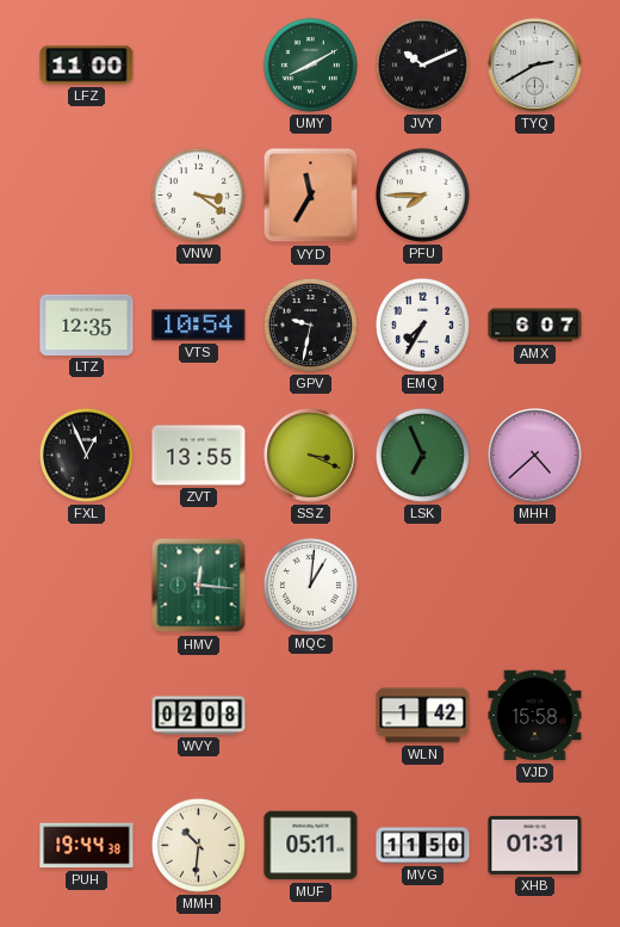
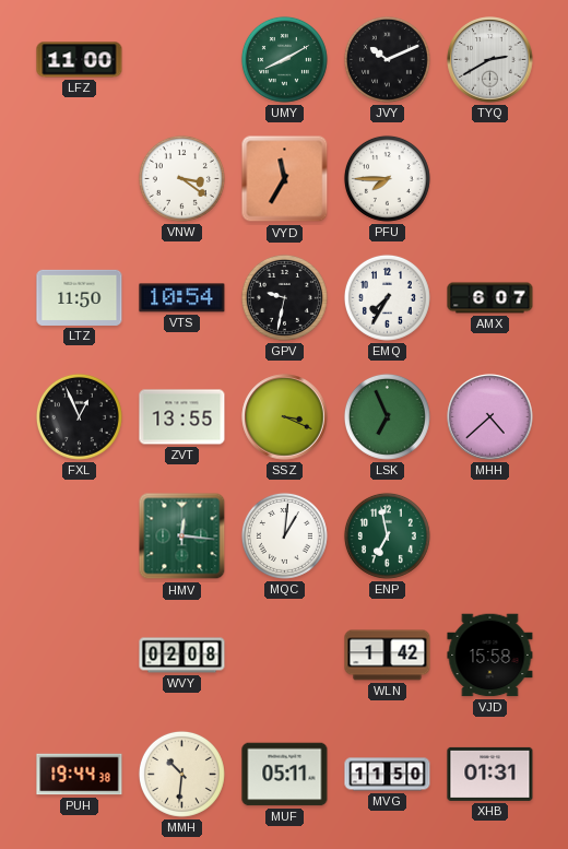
LTZ: 12:35 -> 11:50
ENP: none -> 6:58
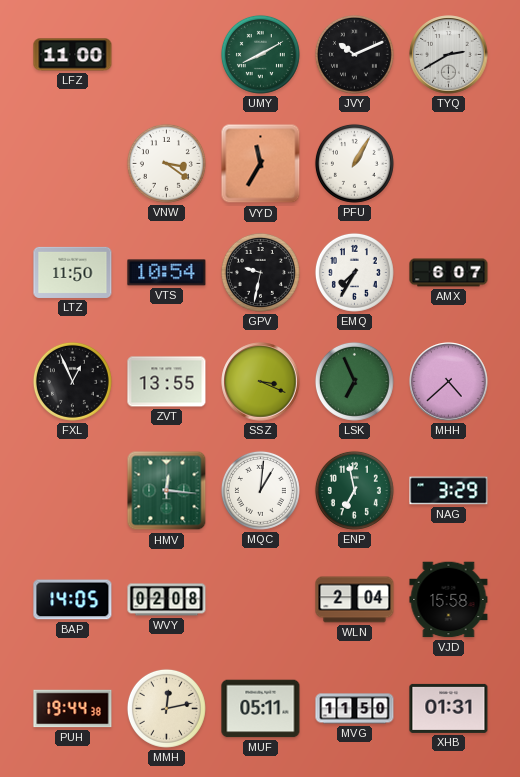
PFU: 7:45 -> 1:05
NAG: none -> 3:29
BAP: none -> 14:05
WLN: 1:42 -> 2:04
MMH: 10:31 -> 12:13
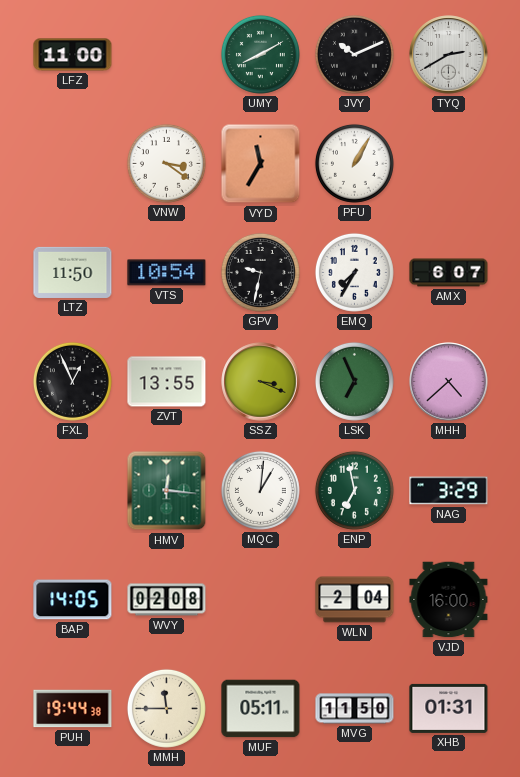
VJD: 15:58 -> 16:00
MMH: 12:13 -> 11:45
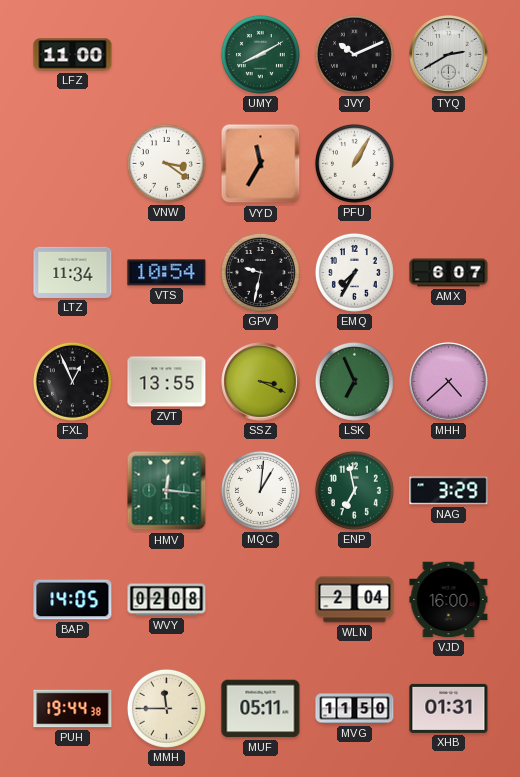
LTZ: 11:50 -> 11:34
